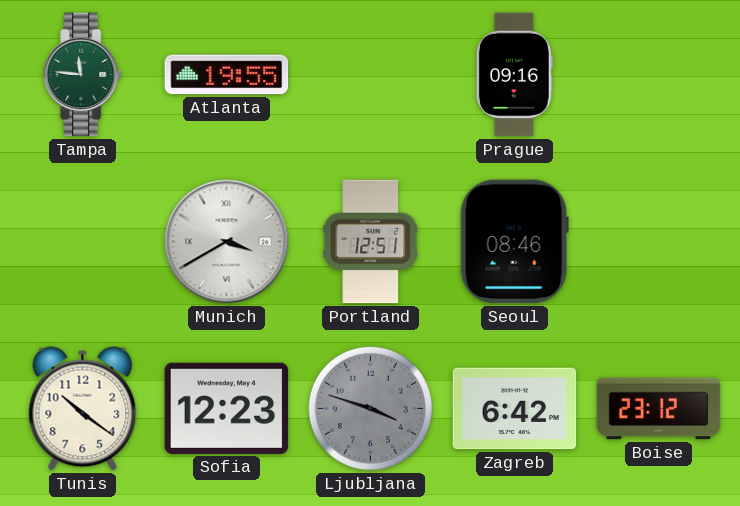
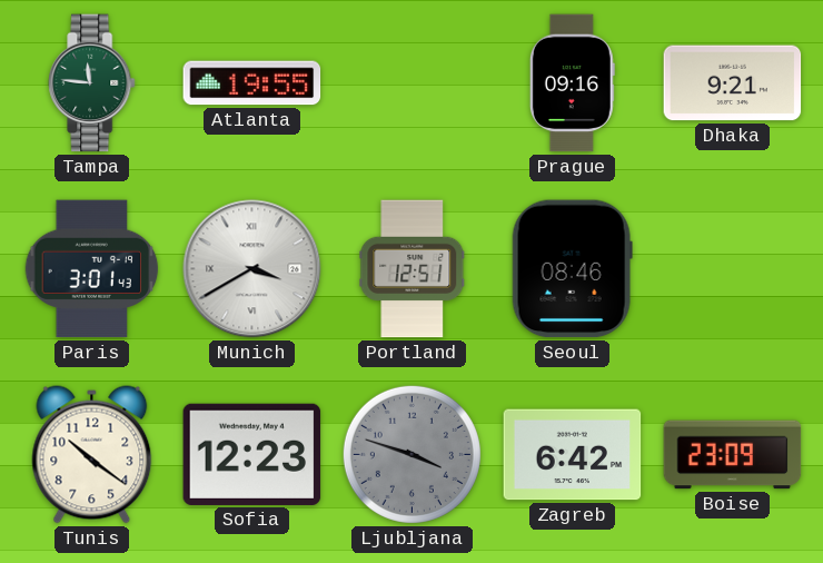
Dhaka: none -> 9:21
Paris: none -> 3:01
Boise: 23:12 -> 23:09
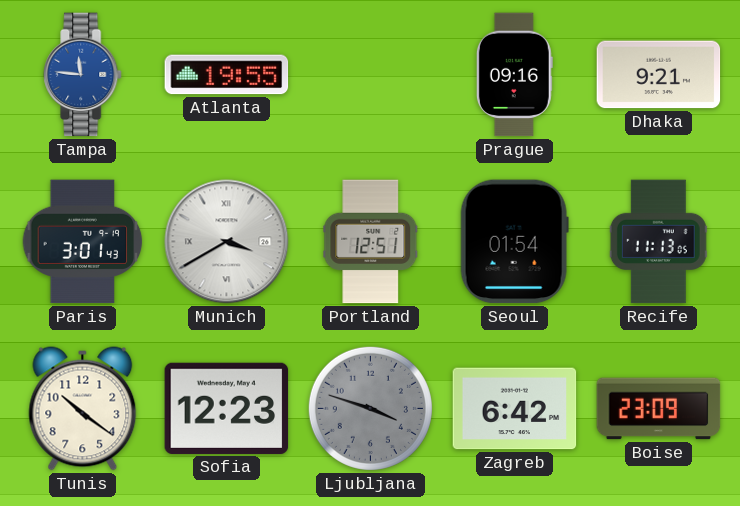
Tampa dial: green -> blue
Seoul: 08:46 -> 01:54
Recife: none -> 11:13
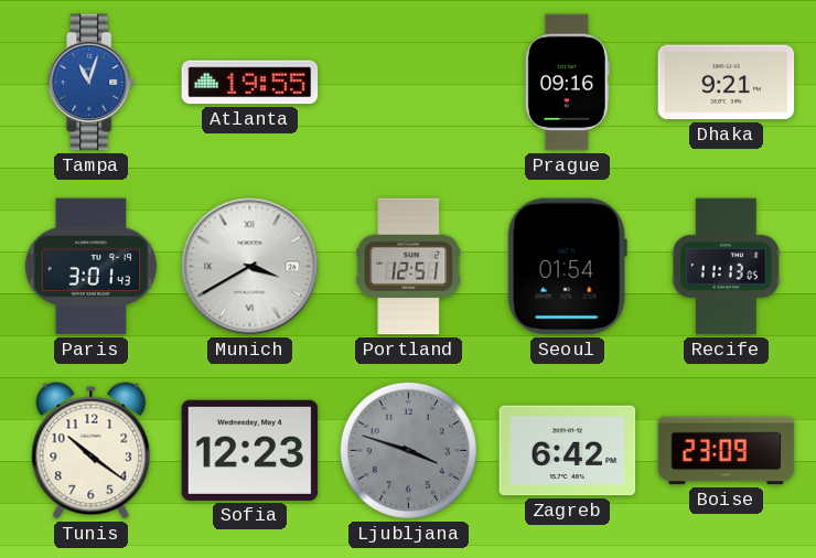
Tampa: 11:46 -> 11:03
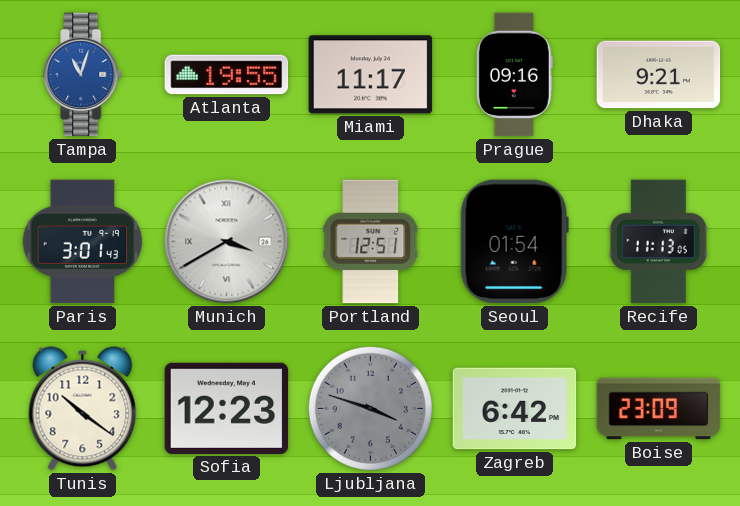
Miami: none -> 11:17
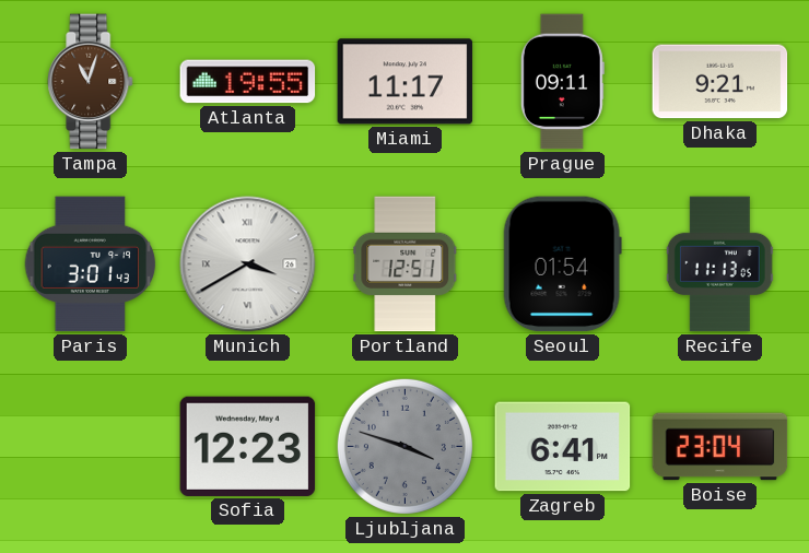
Tampa dial: blue -> brown
Prague: 09:16 -> 09:11
Tunis: 10:21 -> none
Zagreb: 6:42 -> 6:41
Boise: 23:09 -> 23:04
